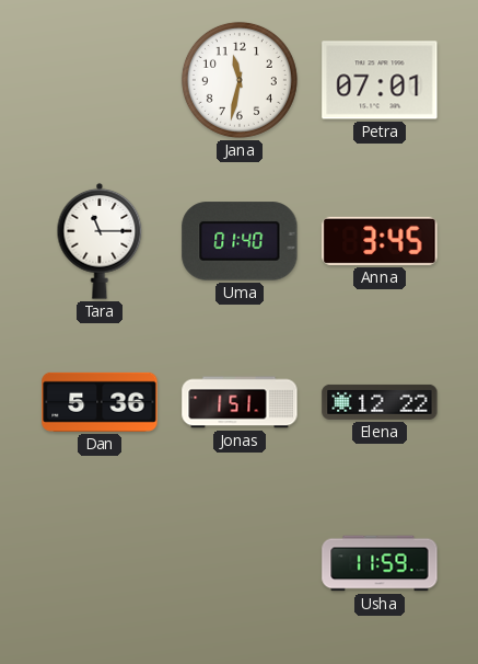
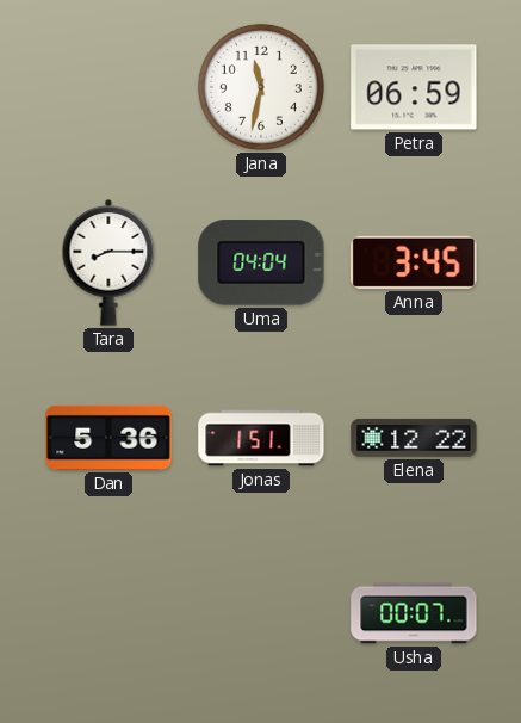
Petra: 07:01 -> 06:59
Tara: 11:15 -> 8:15
Uma: 01:40 -> 04:04
Usha: 11:59 -> 00:07
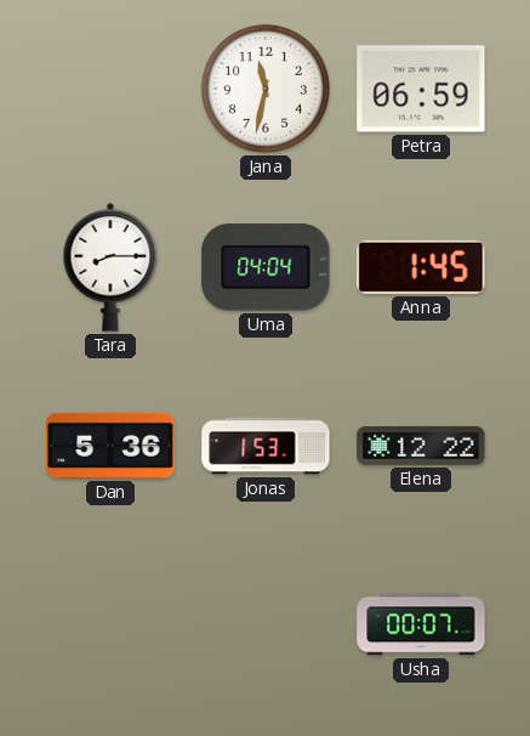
Anna: 3:45 -> 1:45
Jonas: 1:51 -> 1:53
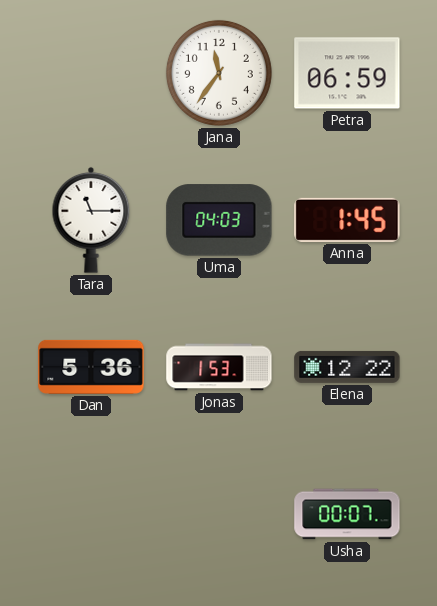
Jana: 11:32 -> 11:36
Tara: 8:15 -> 11:15
Uma: 04:04 -> 04:03
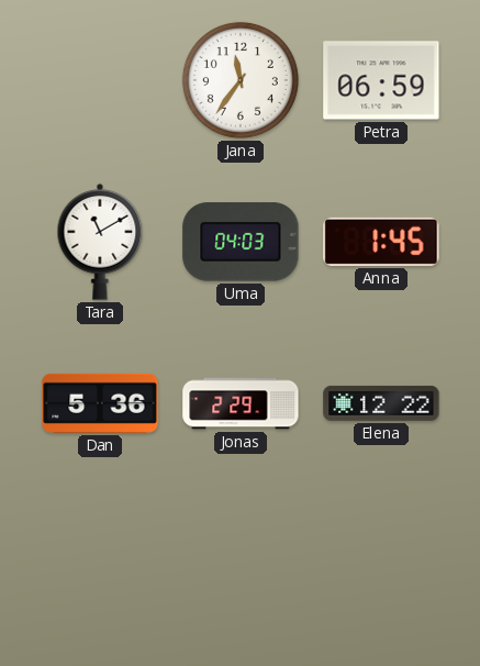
Tara: 11:15 -> 11:10
Jonas: 1:53 -> 2:29
Usha: 00:07 -> none
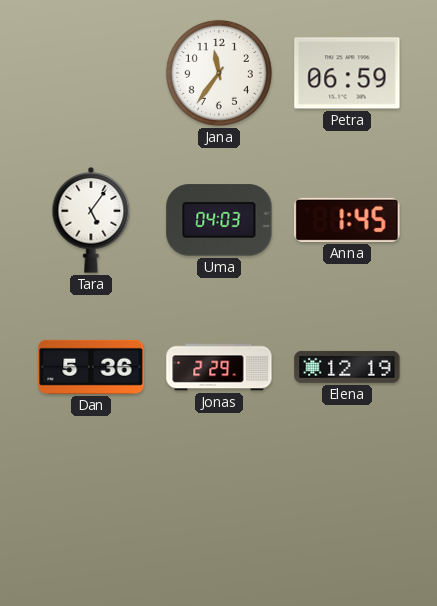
Tara: 11:10 -> 5:06
Elena: 12:22 -> 12:19
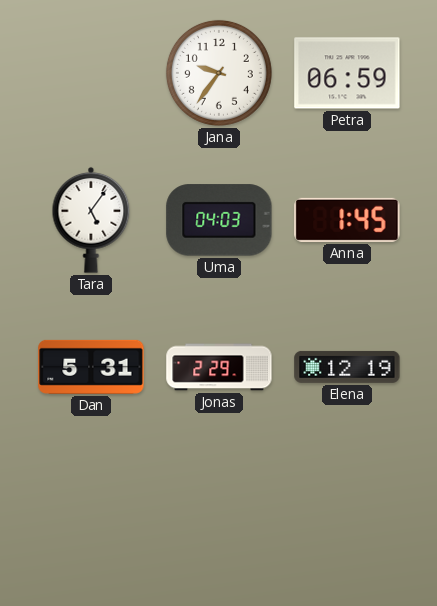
Jana: 11:36 -> 9:36
Dan: 5:36 -> 5:31
